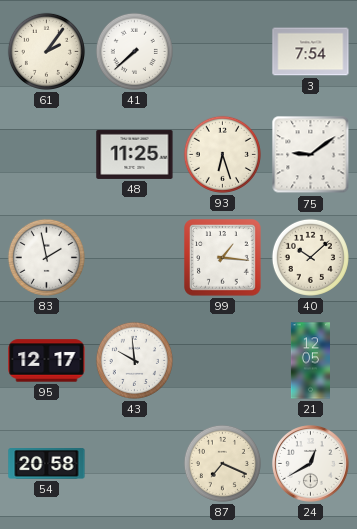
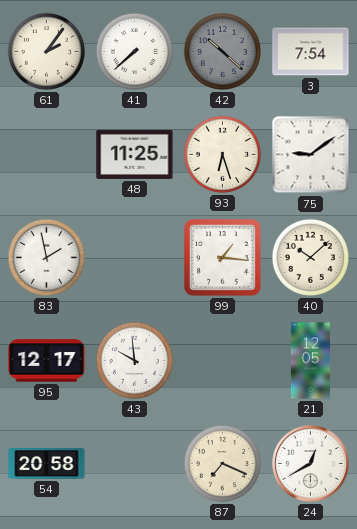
42: none -> 10:22
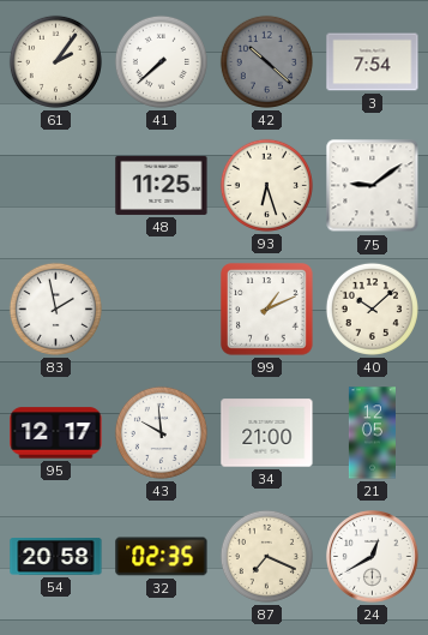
99: 1:16 -> 1:11
34: none -> 21:00
32: none -> 02:35
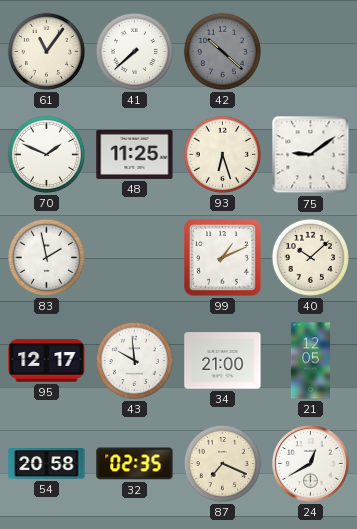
61: 2:06 -> 11:06
3: 7:54 -> none
70: none -> 1:49
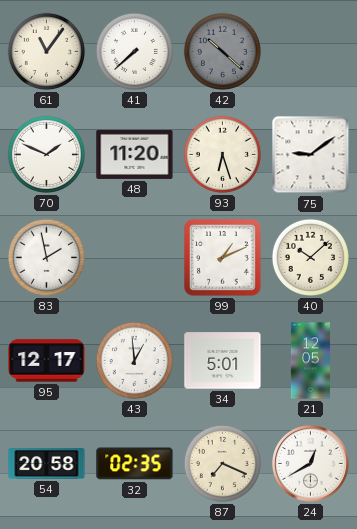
48: 11:25 -> 11:20
43: 9:59 -> 12:59
34: 21:00 -> 5:01
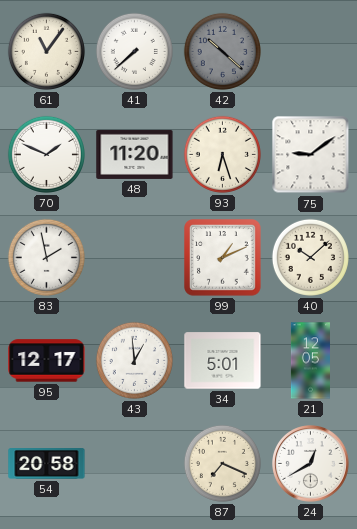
32: 02:35 -> none
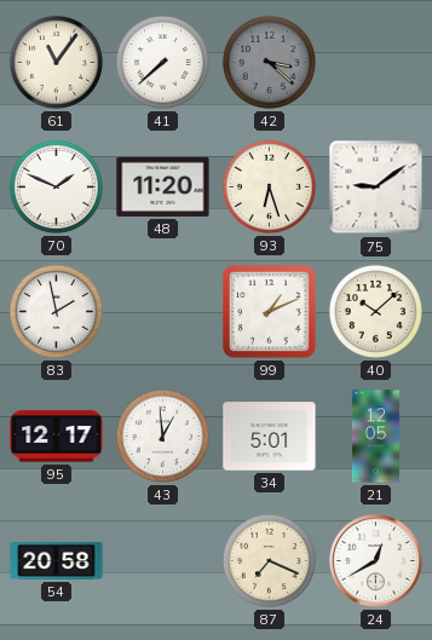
42: 10:22 -> 3:22
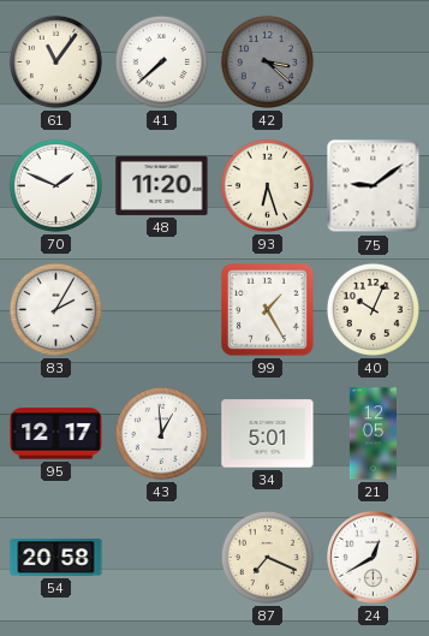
83: 1:58 -> 2:05
99: 1:11 -> 1:25
40: 10:08 -> 10:04
